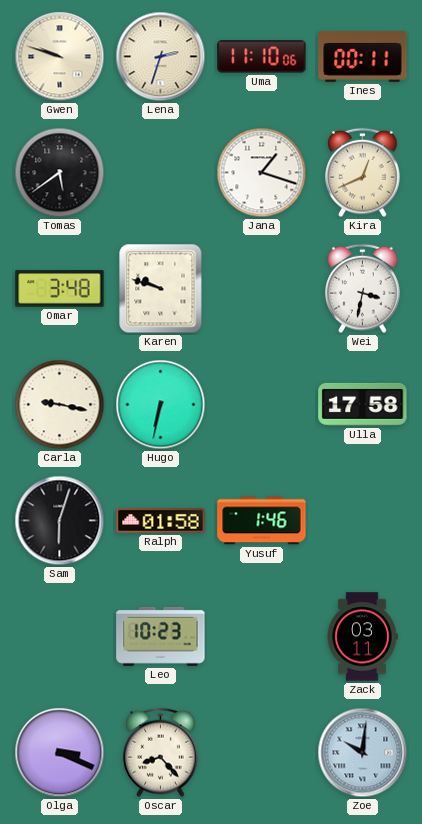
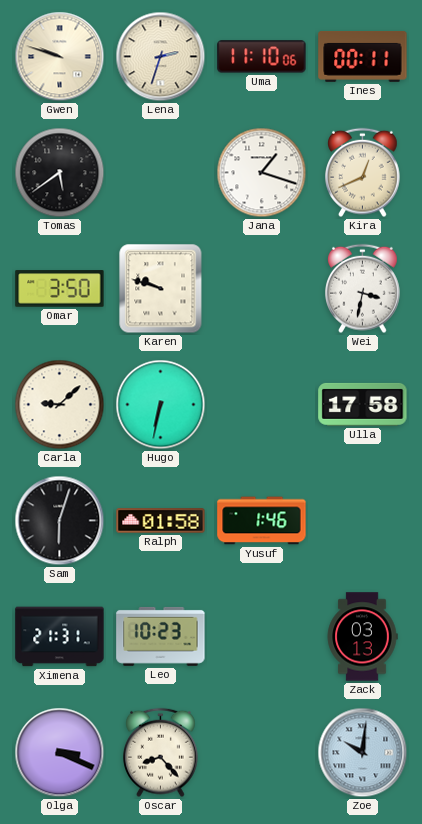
Omar: 3:48 -> 3:50
Carla: 9:17 -> 9:08
Ximena: none -> 21:31
Zack: 03:11 -> 03:13
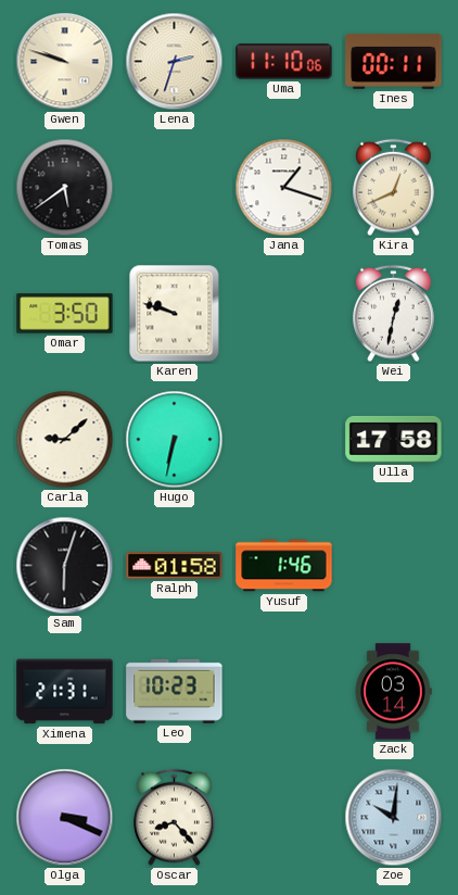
Wei: 3:32 -> 12:32
Zack: 03:13 -> 03:14
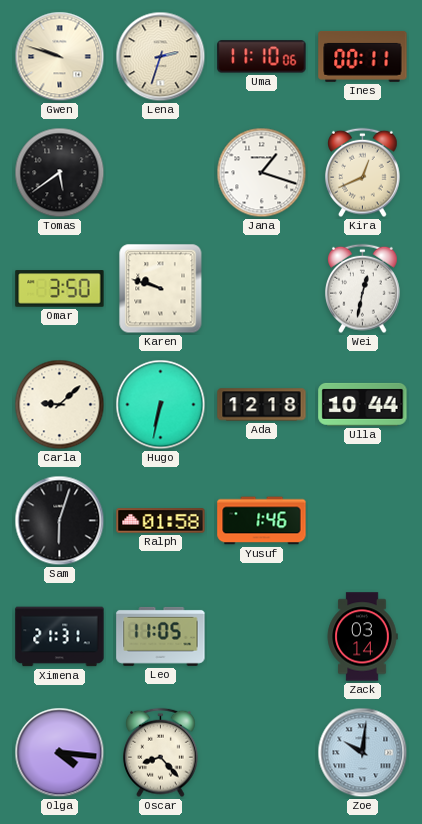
Ada: none -> 12:18
Ulla: 17:58 -> 10:44
Leo: 10:23 -> 11:05
Olga: 3:19 -> 4:16
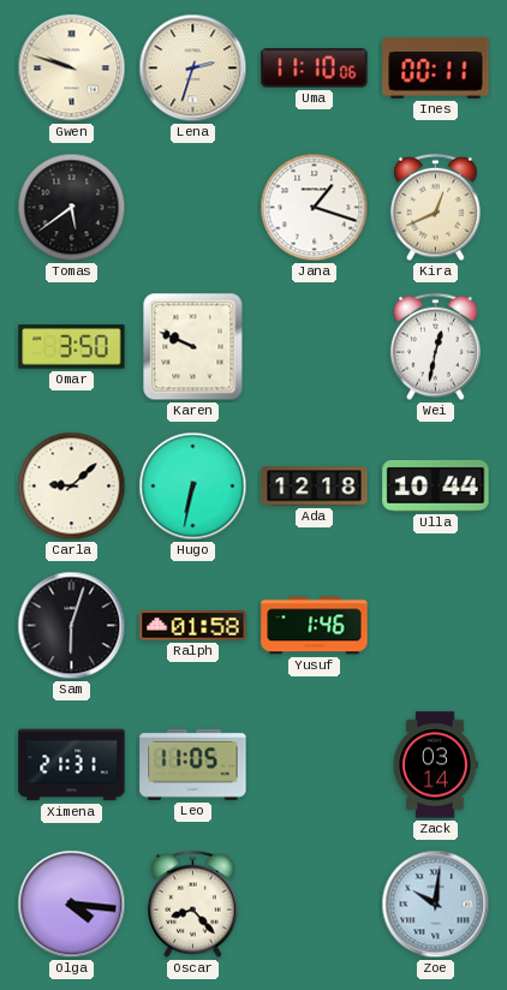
Karen: 9:48 -> 9:49
